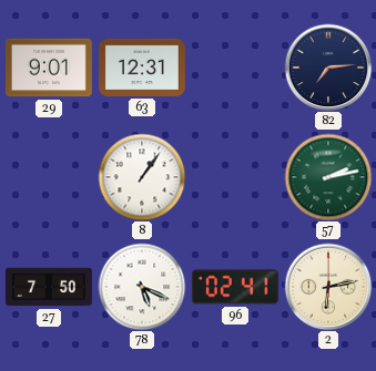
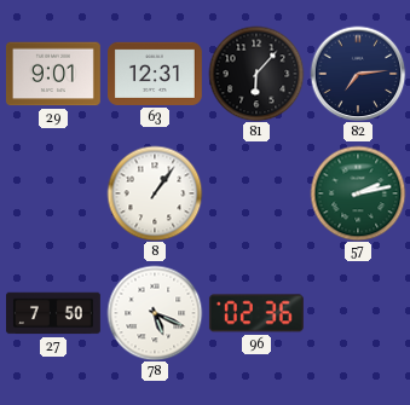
81: none -> 6:07
96: 02:41 -> 02:36
2: 6:13 -> none
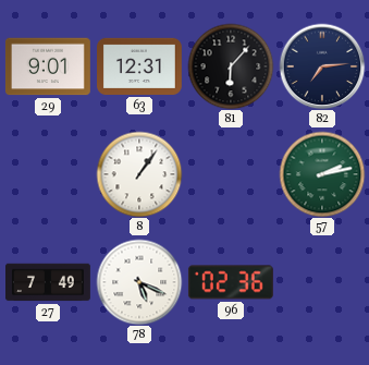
27: 7:50 -> 7:49
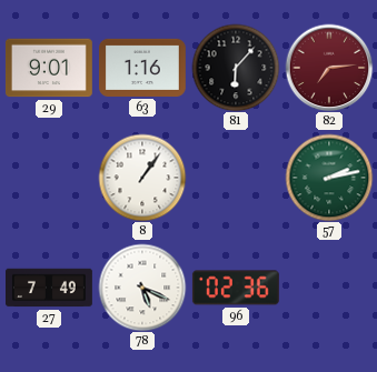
63: 12:31 -> 1:16
82 dial: navy -> burgundy
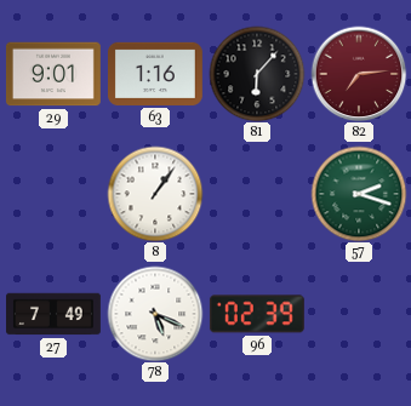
57: 2:13 -> 2:18
96: 02:36 -> 02:39
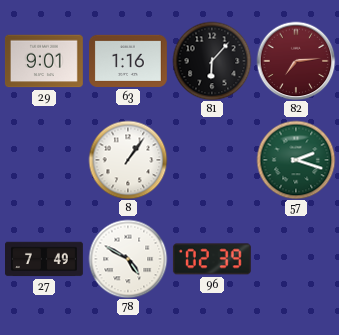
78: 5:19 -> 4:50
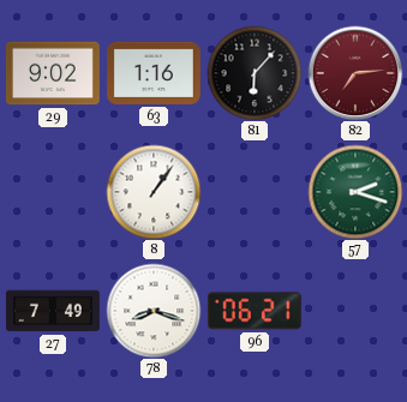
29: 9:01 -> 9:02
78: 4:50 -> 8:18
96: 02:39 -> 06:21
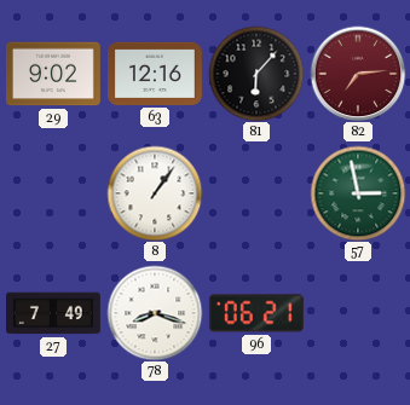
63: 1:16 -> 12:16
57: 2:18 -> 2:58
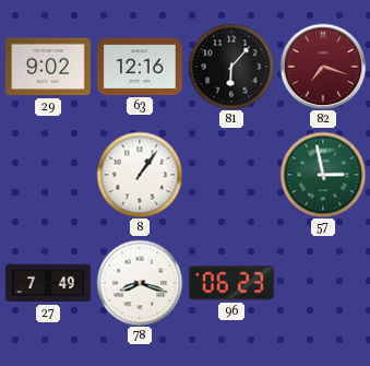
82: 7:14 -> 7:18
96: 06:21 -> 06:23
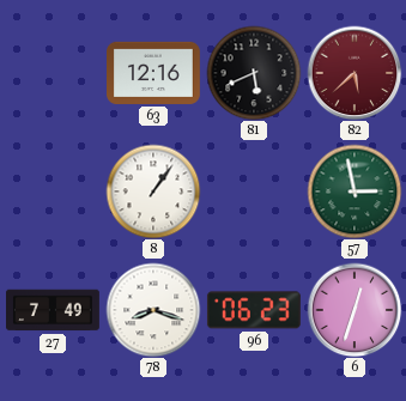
29: 9:02 -> none
81: 6:07 -> 5:41
82: 7:18 -> 5:38
6: none -> 12:33
